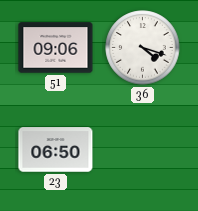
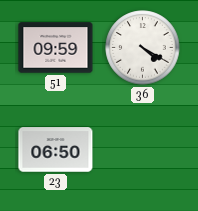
51: 09:06 -> 09:59
36: 4:18 -> 4:20
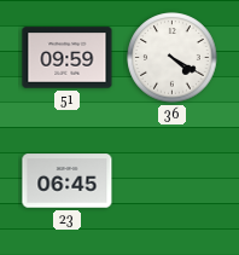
23: 06:50 -> 06:45
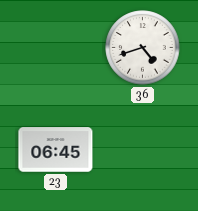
51: 09:59 -> none
36: 4:20 -> 4:42
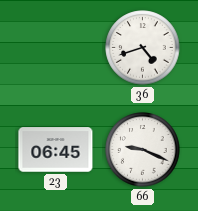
66: none -> 9:19
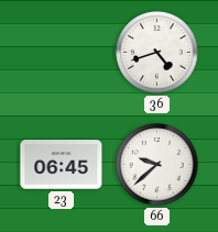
66: 9:19 -> 9:38
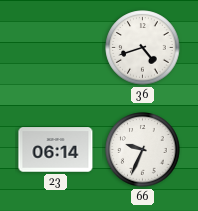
23: 06:45 -> 06:14
66: 9:38 -> 9:34
